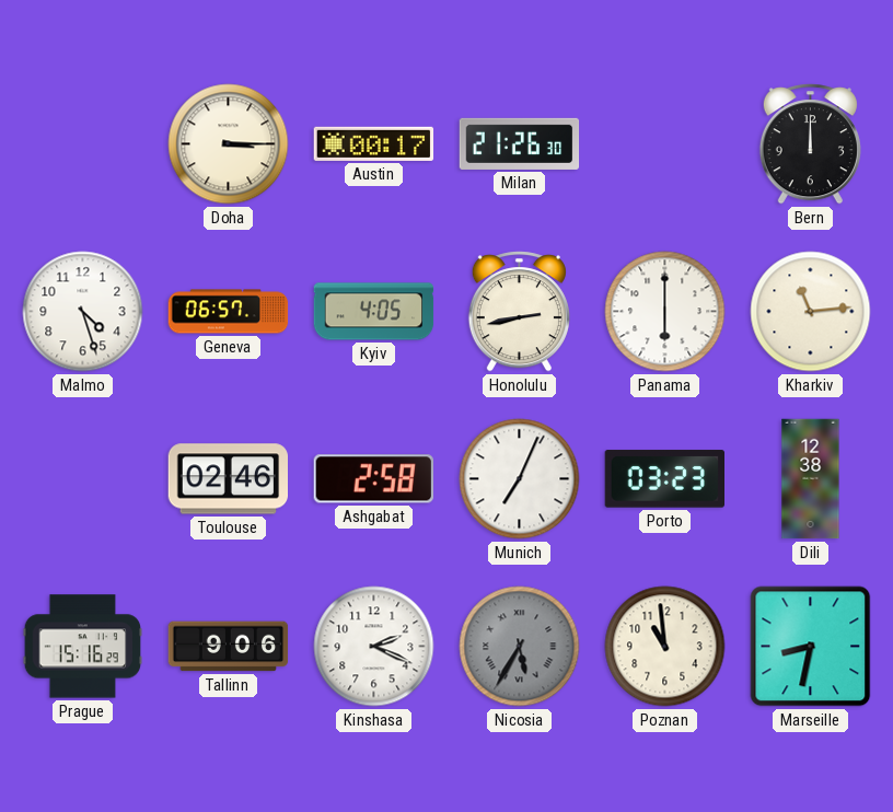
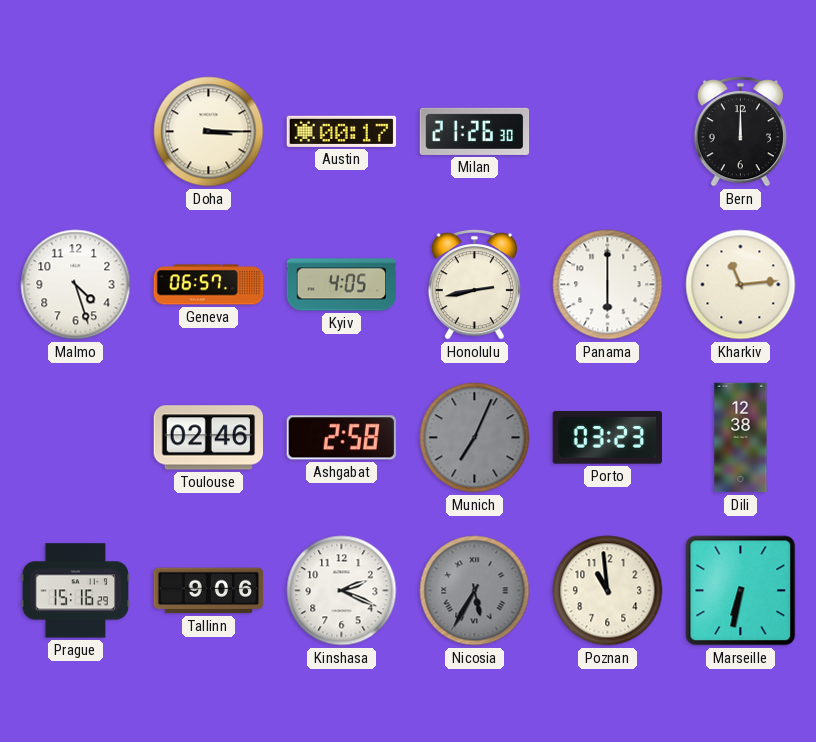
Munich dial: white -> grey
Marseille: 8:32 -> 6:32
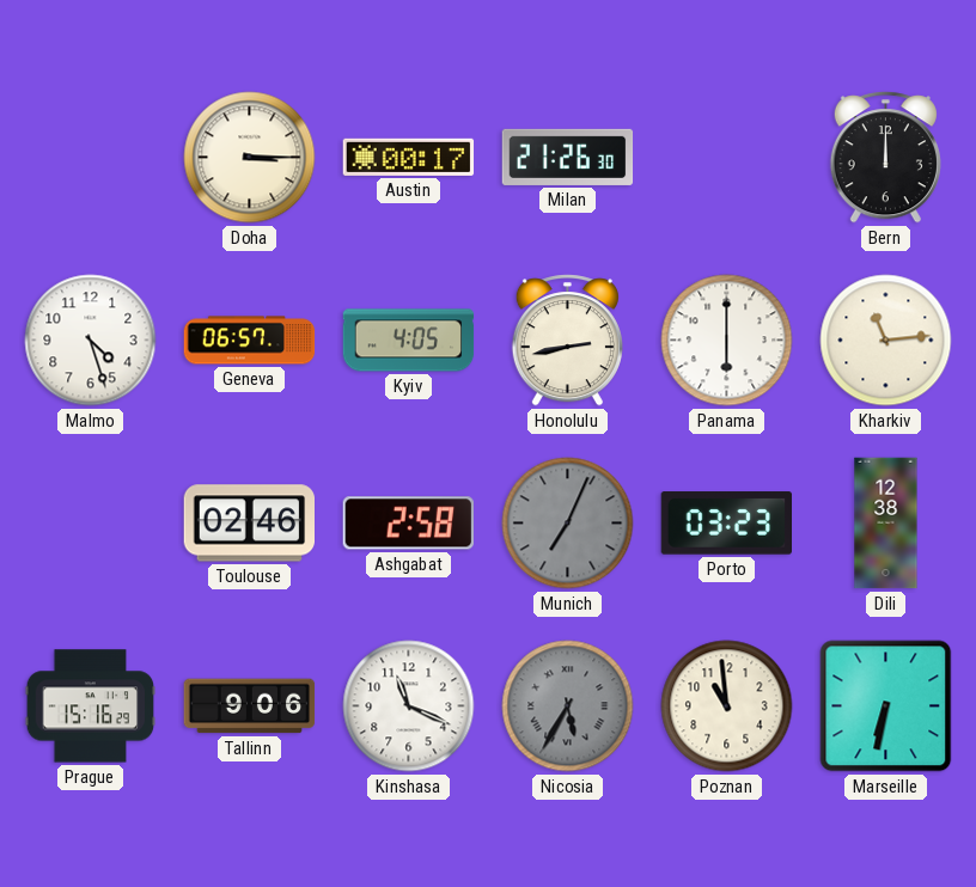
Kinshasa: 2:19 -> 11:19
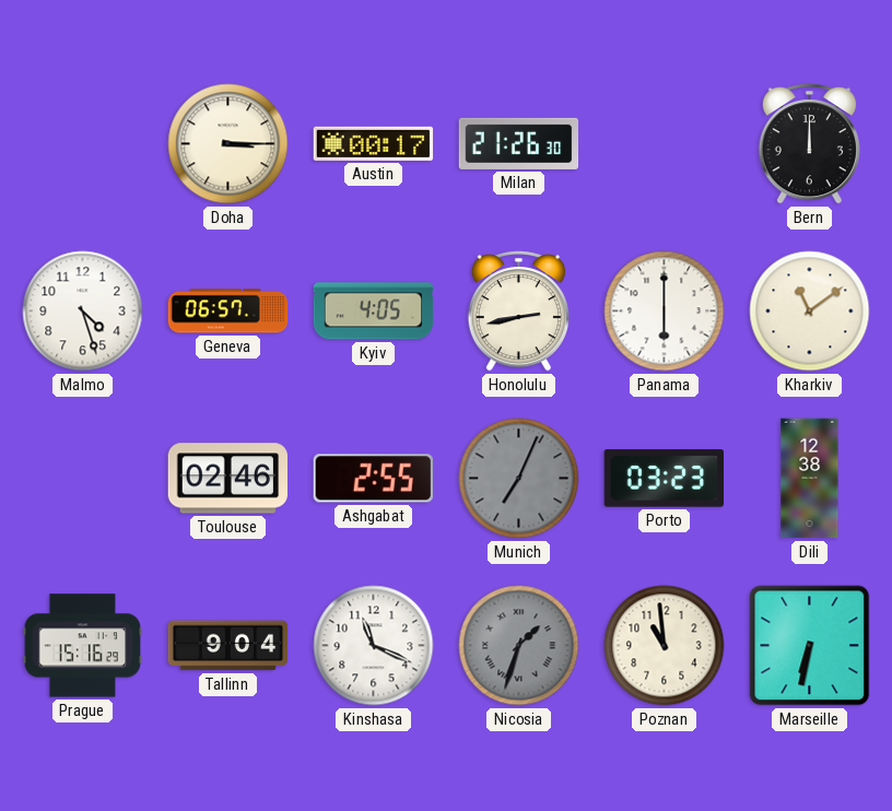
Kharkiv: 11:14 -> 11:09
Ashgabat: 2:58 -> 2:55
Tallinn: 9:06 -> 9:04
Nicosia: 5:35 -> 1:33
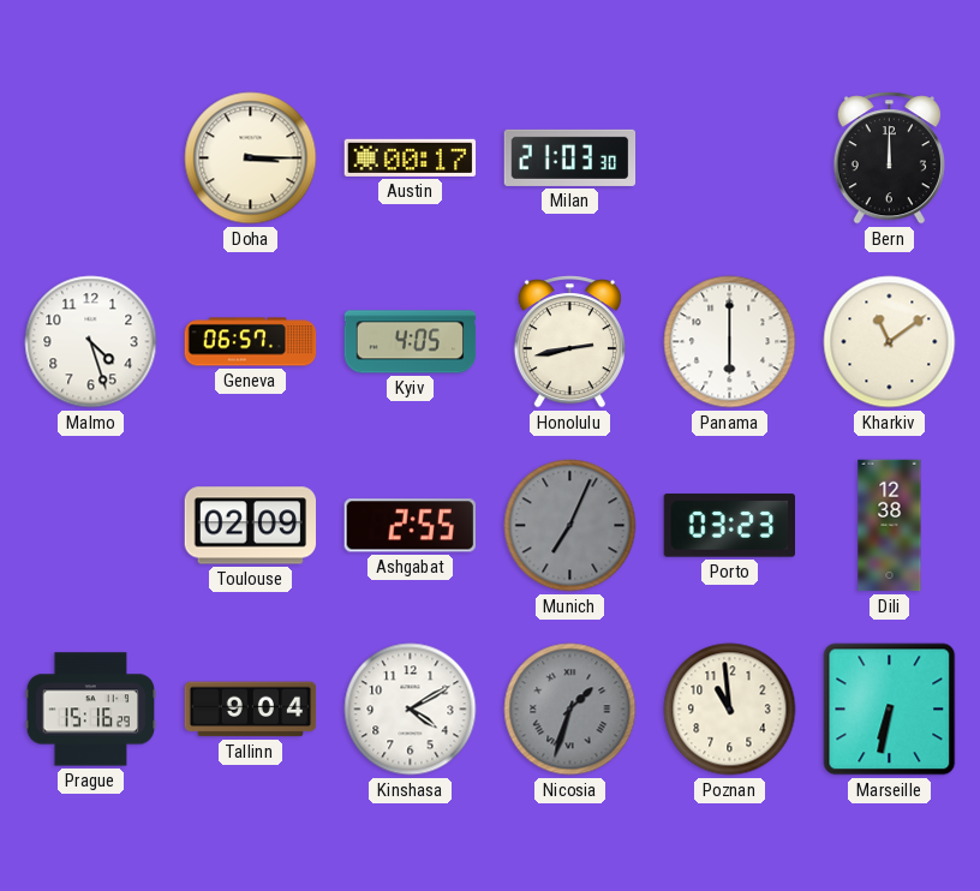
Milan: 21:26 -> 21:03
Toulouse: 02:46 -> 02:09
Kinshasa: 11:19 -> 4:10
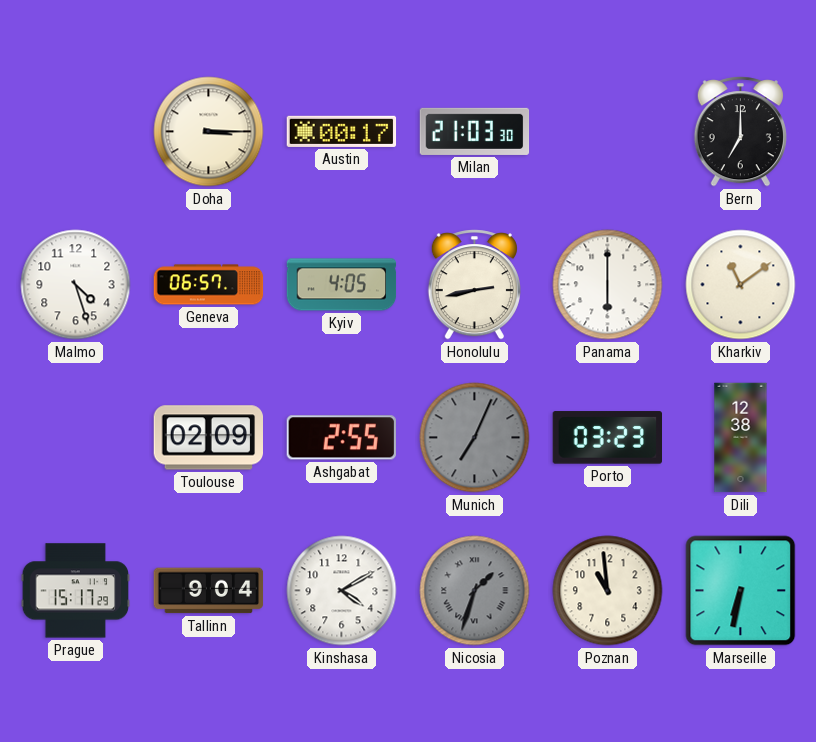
Bern: 12:00 -> 7:00
Prague: 15:16 -> 15:17
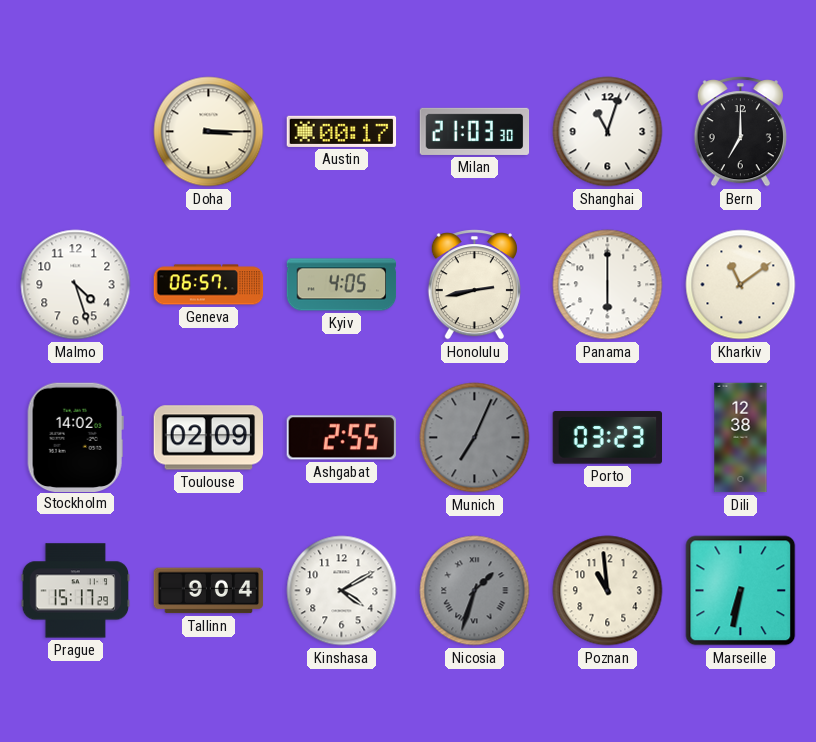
Shanghai: none -> 11:03
Stockholm: none -> 14:02
